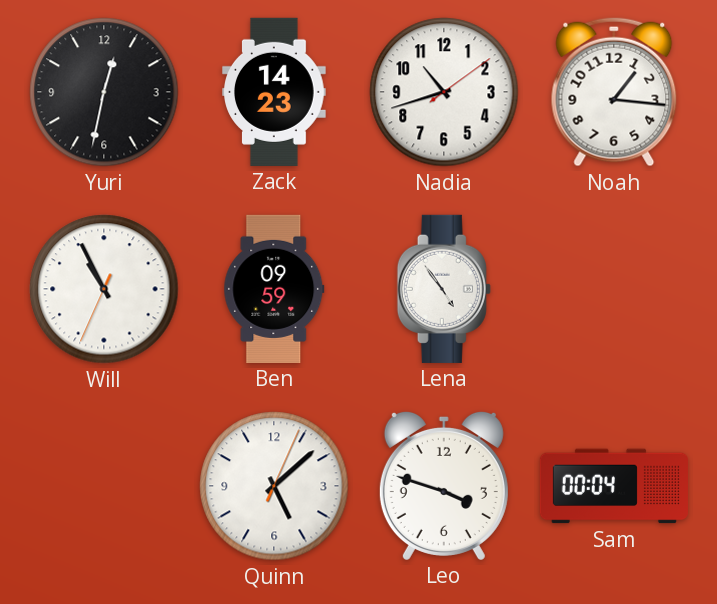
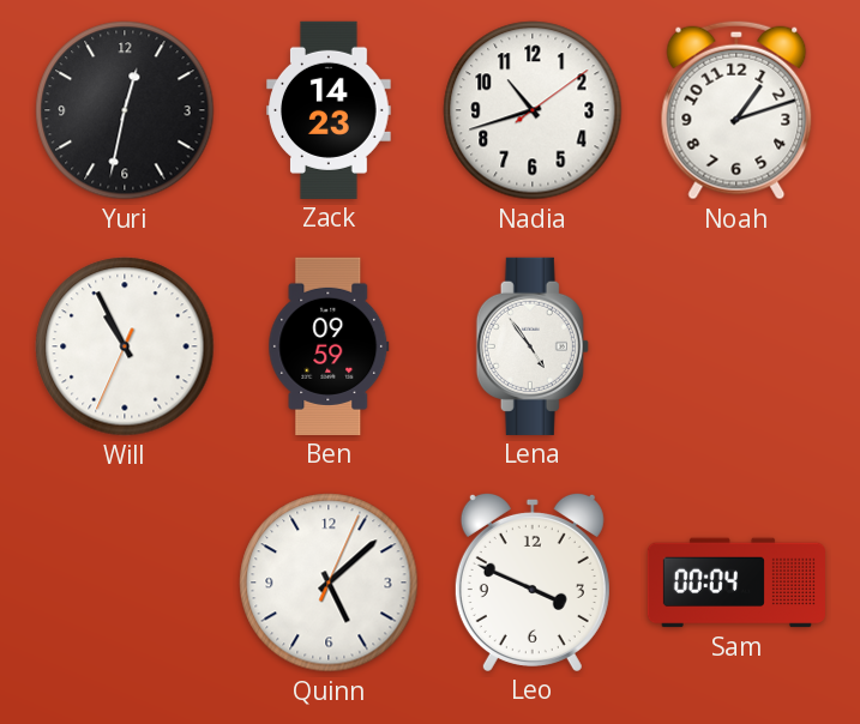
Noah: 1:16 -> 1:12
Leo: 3:48 -> 3:49
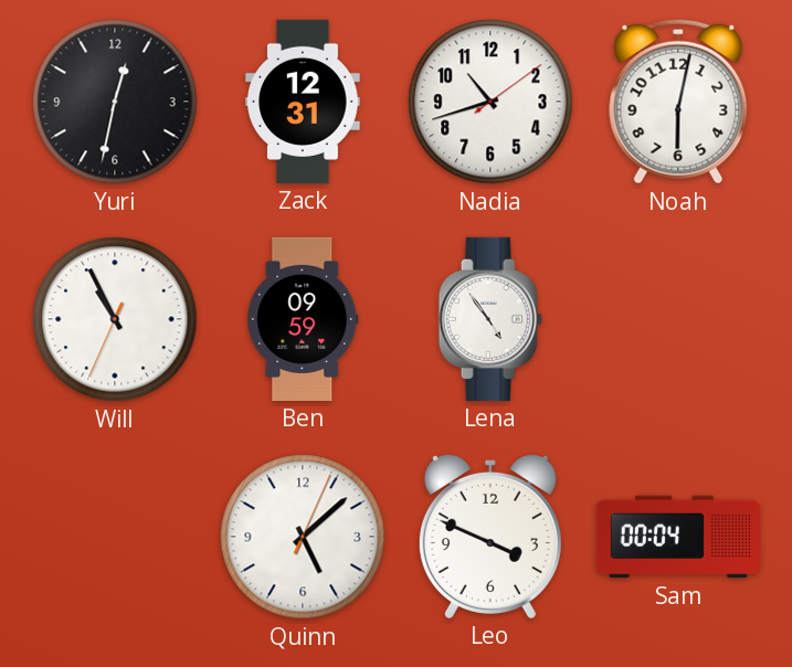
Zack: 14:23 -> 12:31
Noah: 1:12 -> 6:02
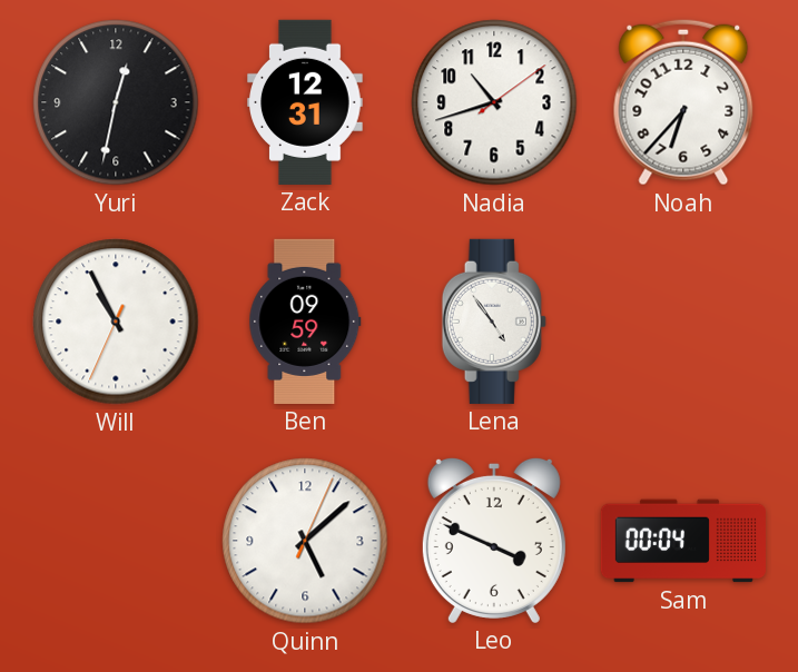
Noah: 6:02 -> 6:37
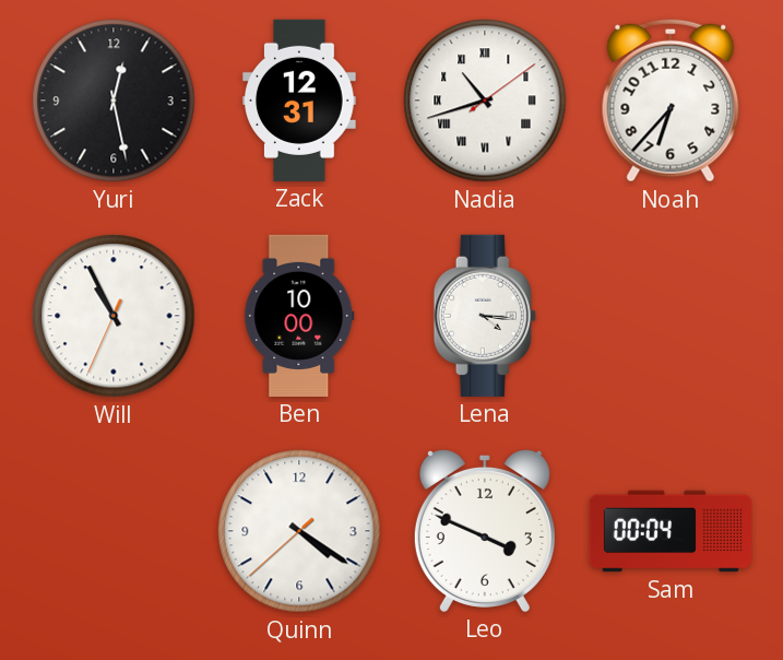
Yuri: 12:32 -> 12:28
Nadia numerals: Arabic -> Roman
Ben: 09:59 -> 10:00
Lena: 4:54 -> 4:16
Quinn: 5:08 -> 4:20
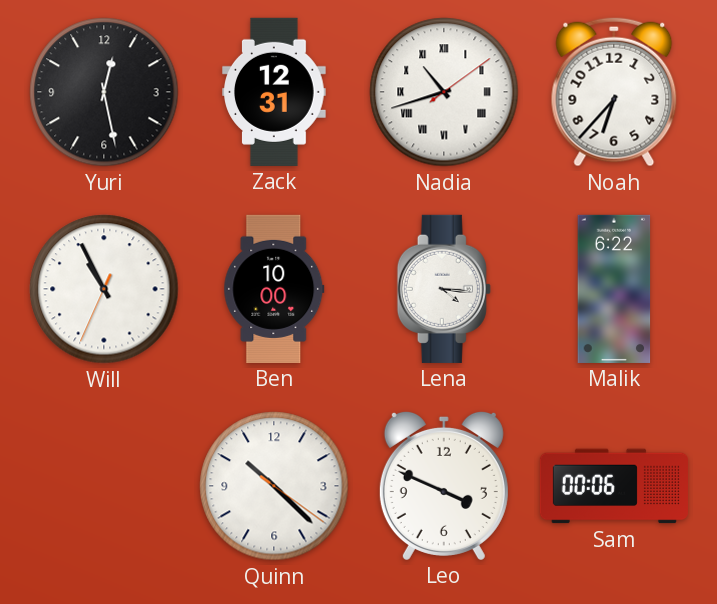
Malik: none -> 6:22
Quinn: 4:20 -> 10:22
Sam: 00:04 -> 00:06
